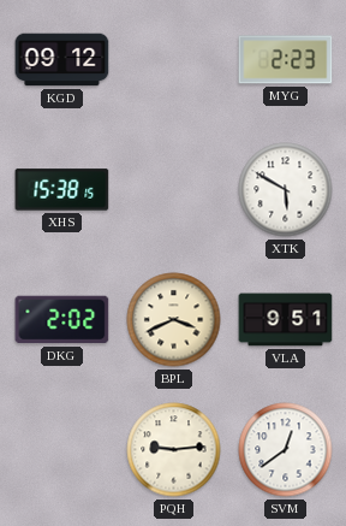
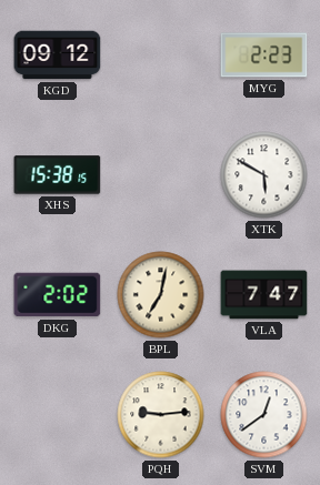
BPL: 3:41 -> 7:02
VLA: 9:51 -> 7:47
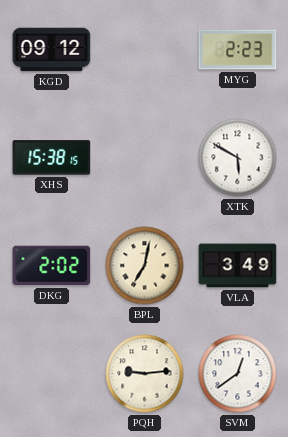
VLA: 7:47 -> 3:49
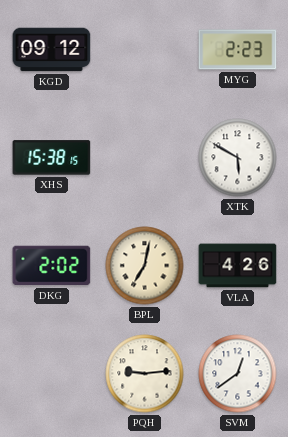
VLA: 3:49 -> 4:26
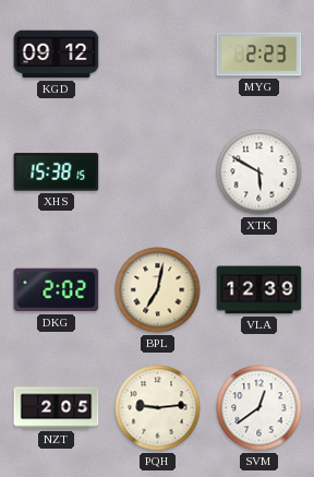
VLA: 4:26 -> 12:39
NZT: none -> 2:05
